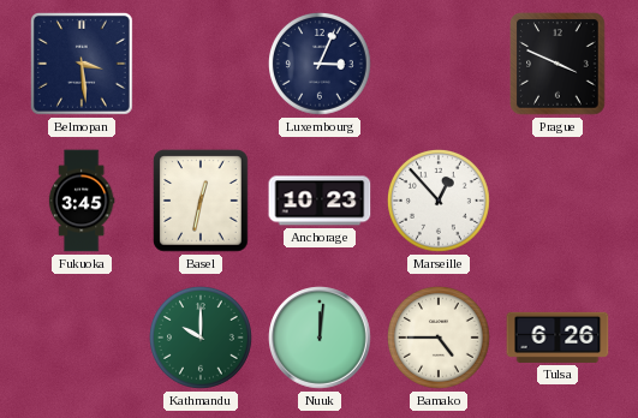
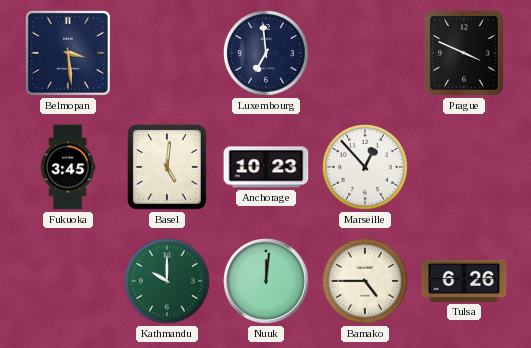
Luxembourg: 3:04 -> 6:59
Basel: 12:32 -> 5:01
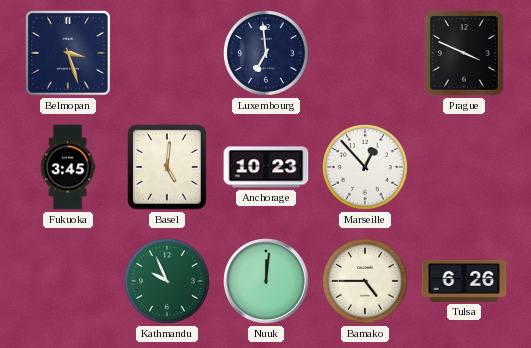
Belmopan: 3:29 -> 3:27
Kathmandu: 10:00 -> 9:56
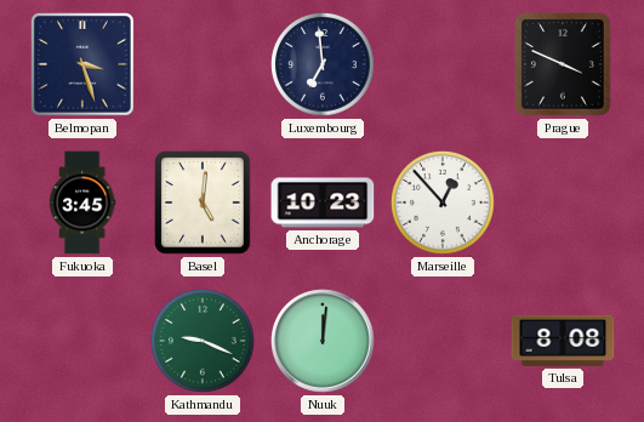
Kathmandu: 9:56 -> 9:19
Bamako: 4:45 -> none
Tulsa: 6:26 -> 8:08
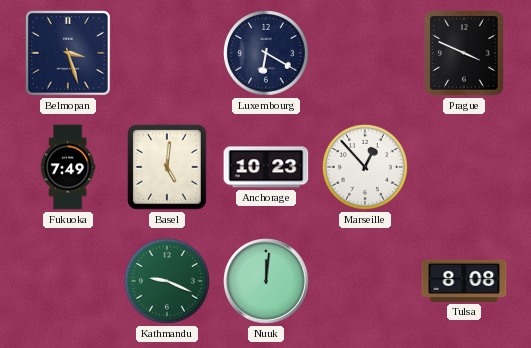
Luxembourg: 6:59 -> 6:20
Fukuoka: 3:45 -> 7:49
